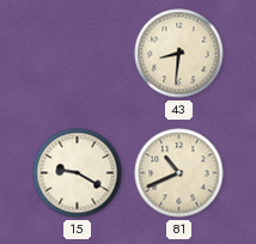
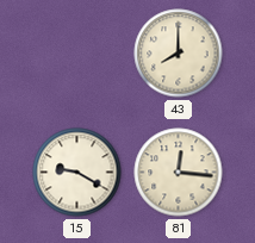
43: 8:31 -> 8:00
81: 10:41 -> 12:16
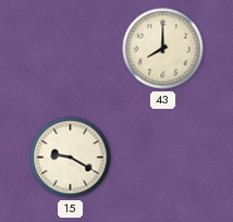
81: 12:16 -> none
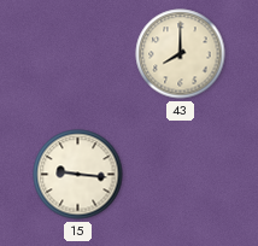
15: 9:20 -> 9:16
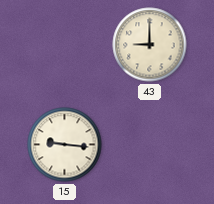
43: 8:00 -> 9:00
